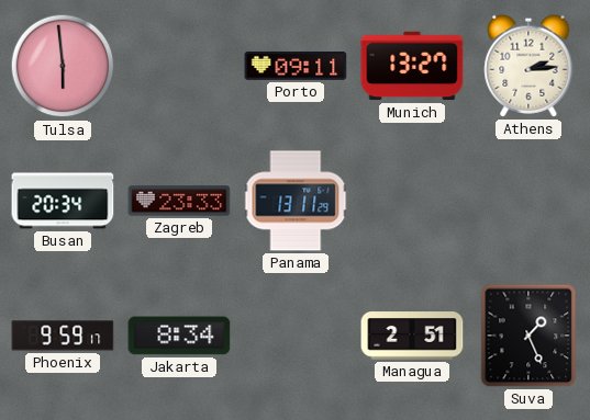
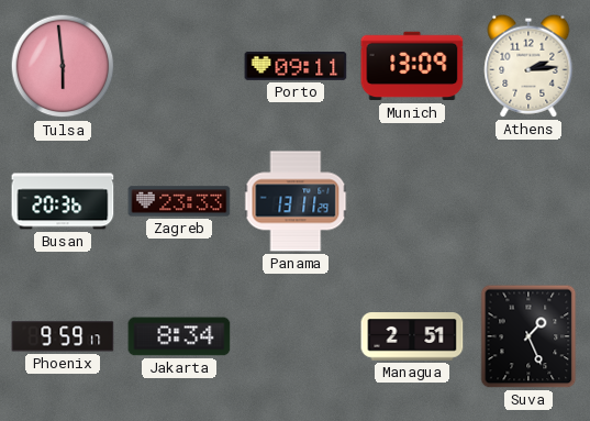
Munich: 13:27 -> 13:09
Busan: 20:34 -> 20:36
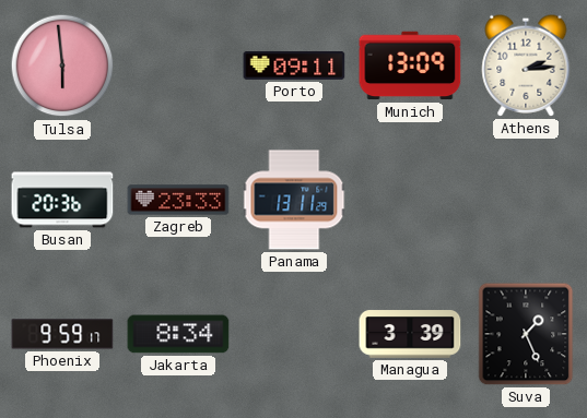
Managua: 2:51 -> 3:39
